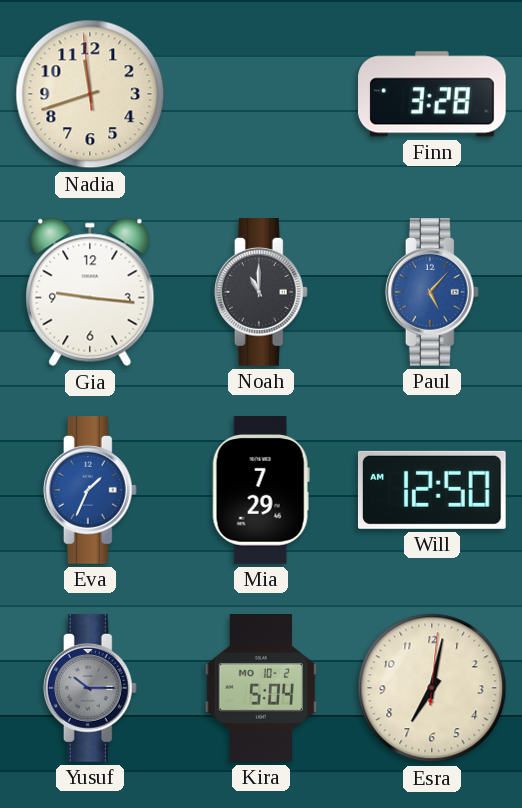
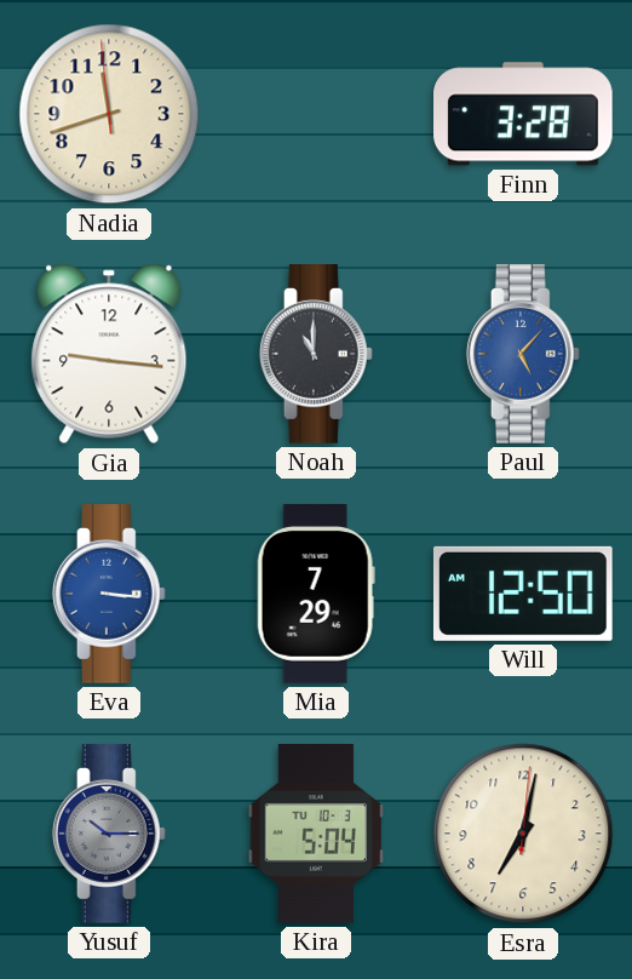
Eva: 1:34 -> 3:16
Kira date: MO 10-2 -> TU 10-3
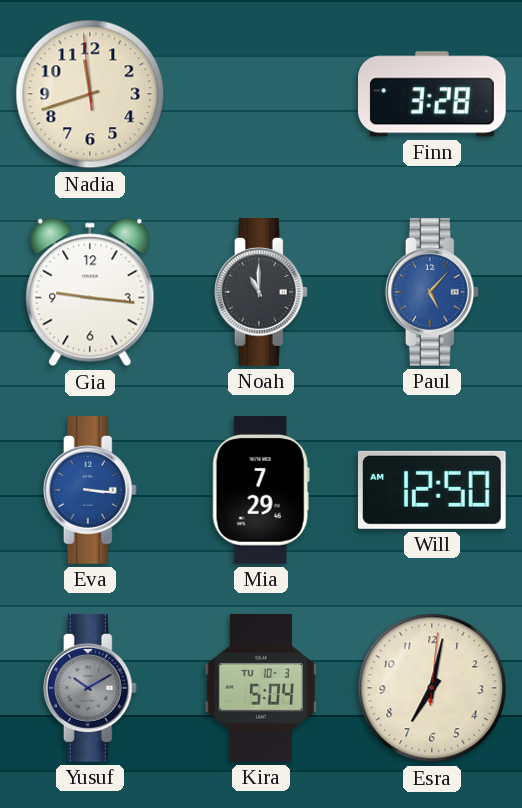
Yusuf: 10:15 -> 10:10
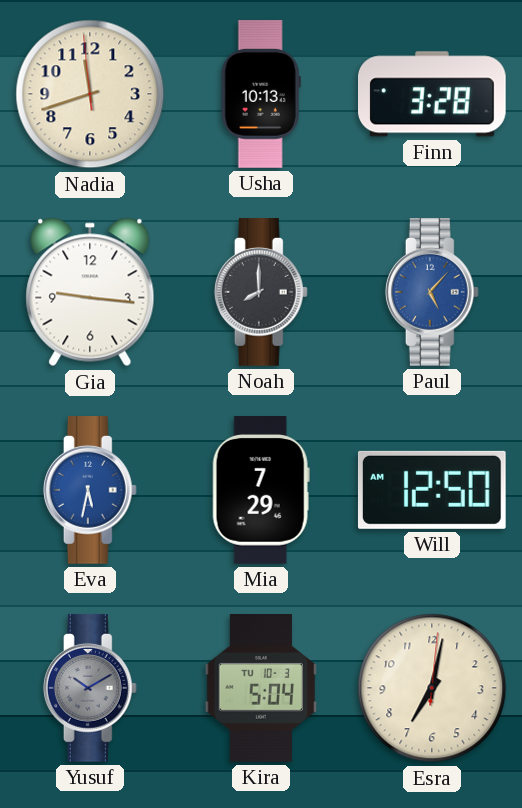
Usha: none -> 10:13
Noah: 11:00 -> 8:00
Eva: 3:16 -> 5:32
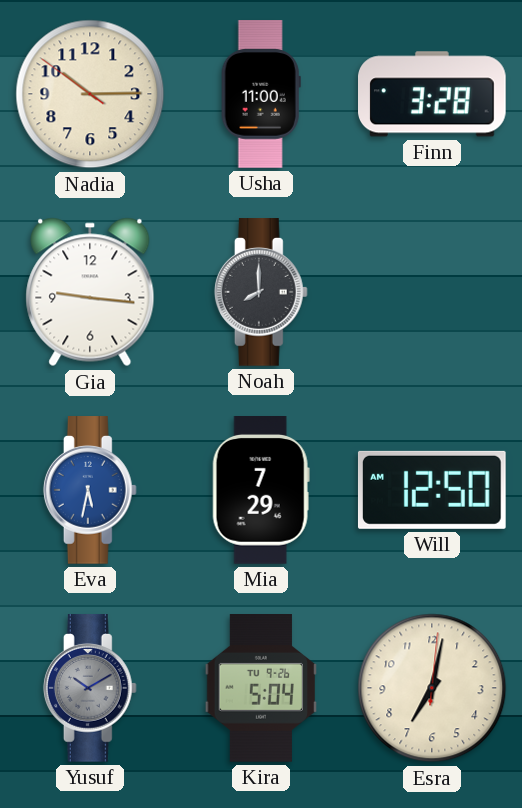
Nadia: 11:41 -> 10:14
Usha: 10:13 -> 11:00
Paul: 5:07 -> none
Kira date: TU 10-3 -> TU 9-26
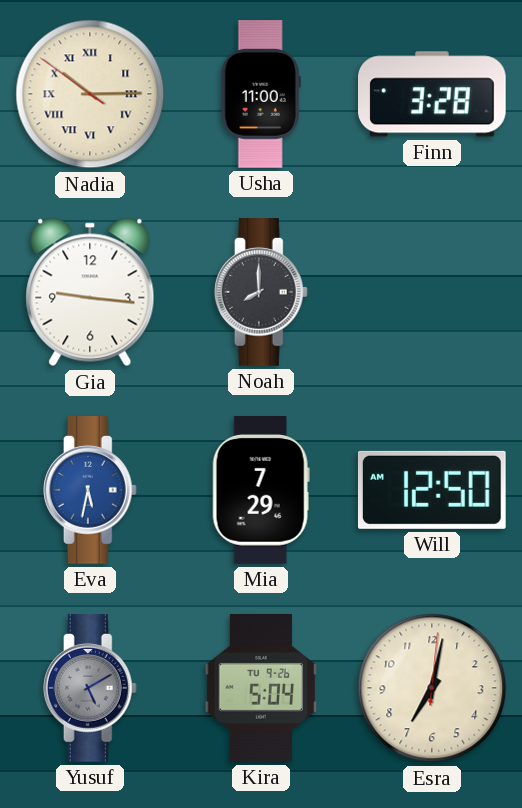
Nadia numerals: Arabic -> Roman
Yusuf: 10:10 -> 5:10
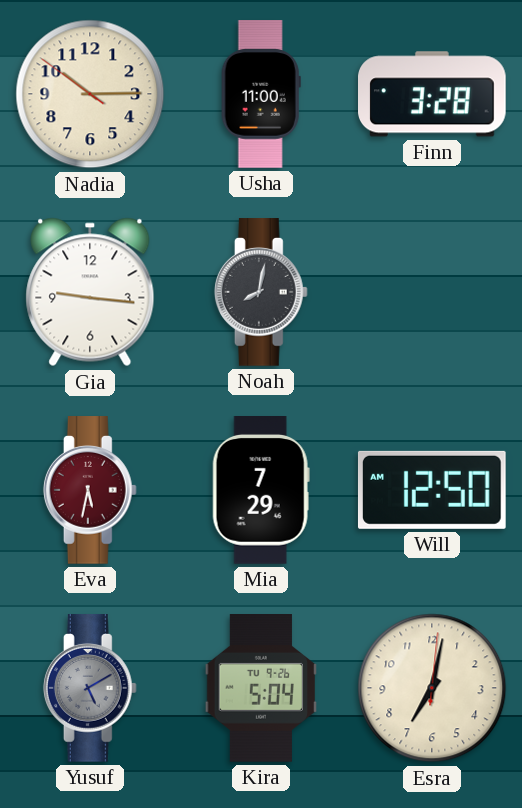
Nadia numerals: Roman -> Arabic
Noah: 8:00 -> 8:02
Eva dial: blue -> burgundy
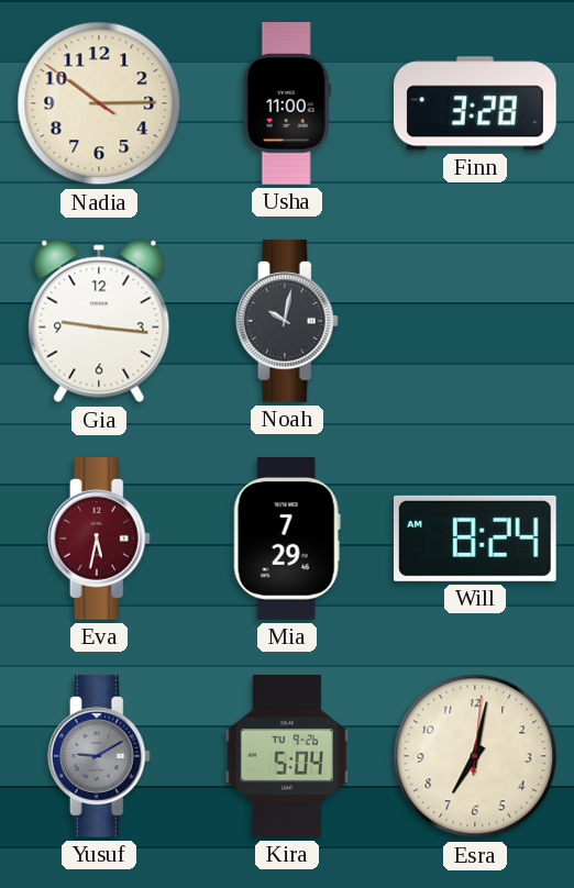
Noah: 8:02 -> 10:02
Will: 12:50 -> 8:24
Yusuf: 5:10 -> 9:10
